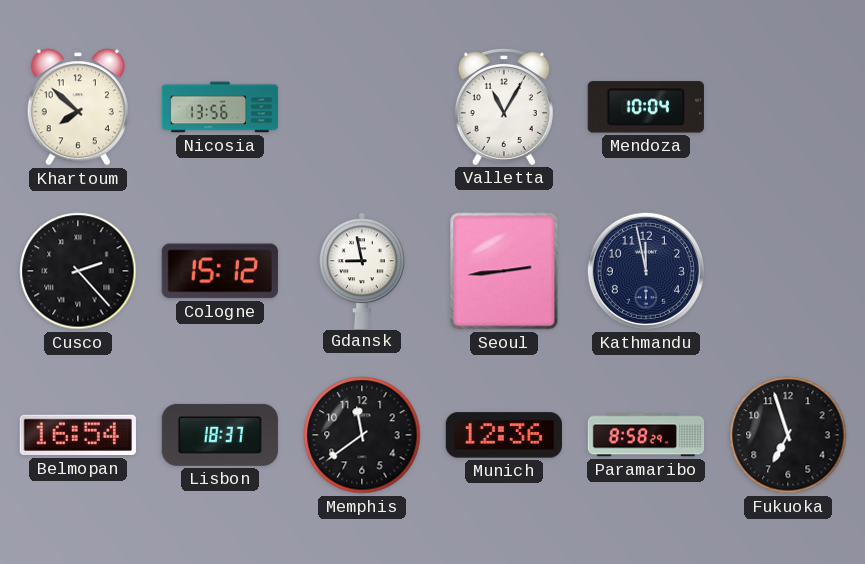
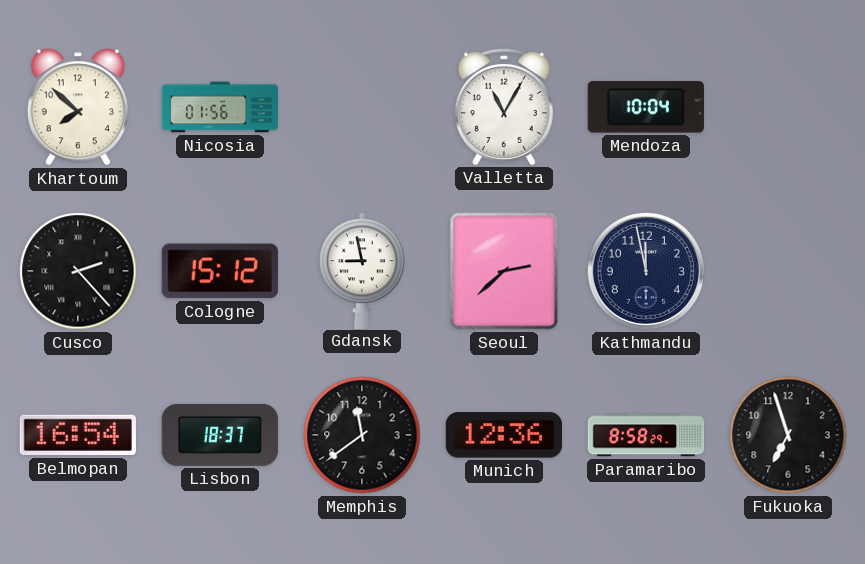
Nicosia: 13:56 -> 01:56
Seoul: 2:44 -> 2:38
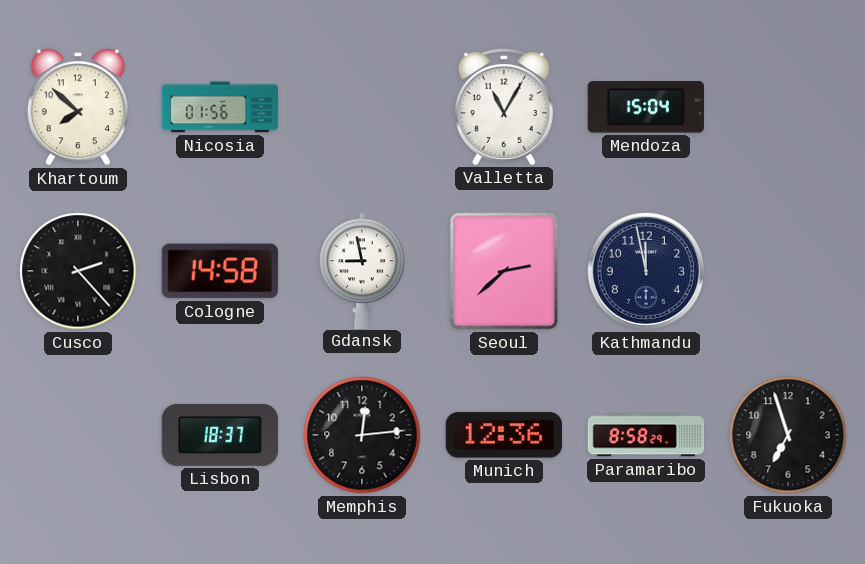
Mendoza: 10:04 -> 15:04
Cologne: 15:12 -> 14:58
Belmopan: 16:54 -> none
Memphis: 11:39 -> 12:14
